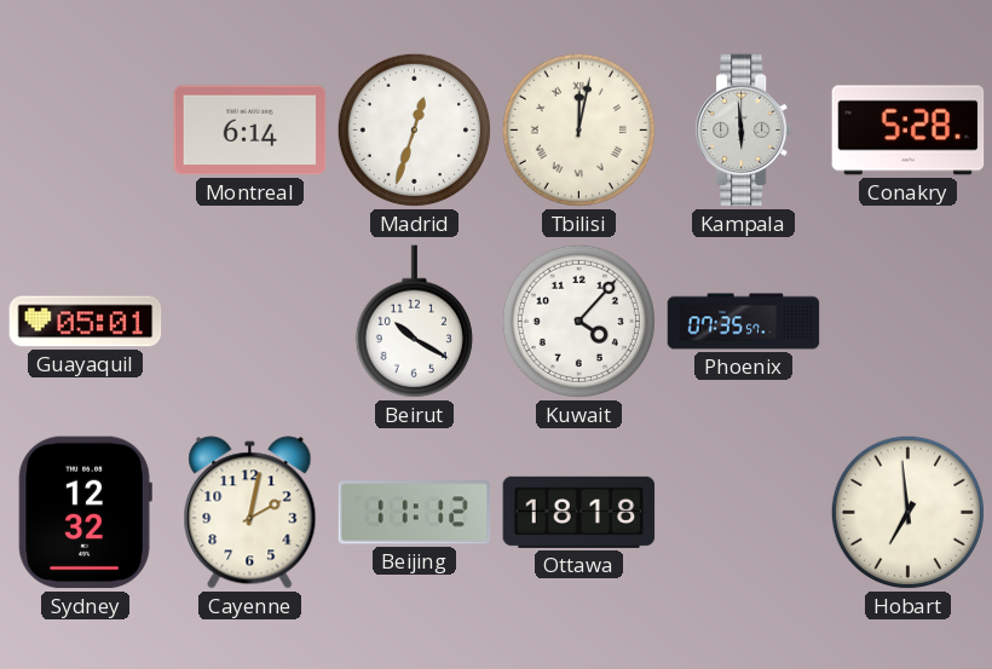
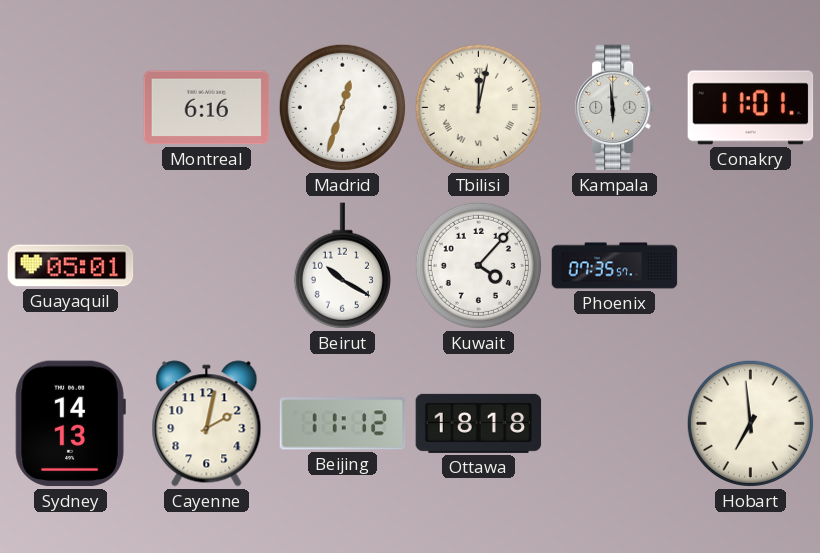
Montreal: 6:14 -> 6:16
Conakry: 5:28 -> 11:01
Sydney: 12:32 -> 14:13
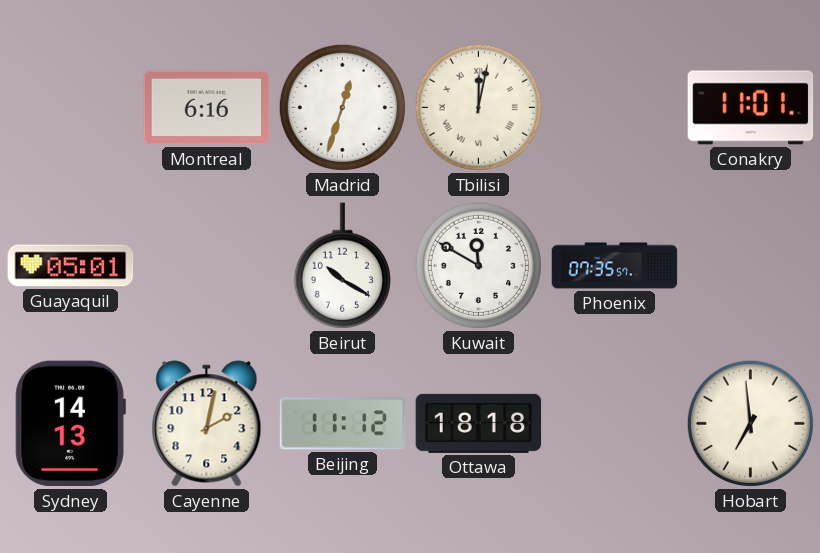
Kampala: 5:59 -> none
Kuwait: 4:07 -> 11:50
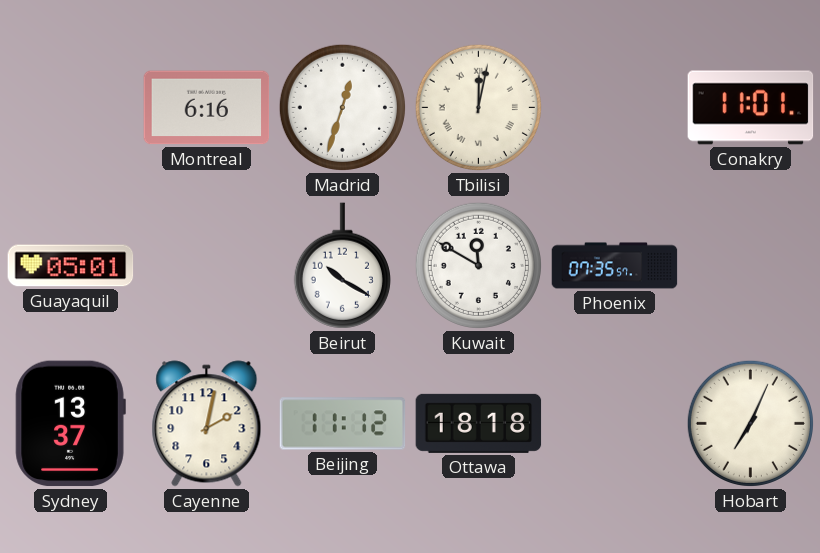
Sydney: 14:13 -> 13:37
Hobart: 6:59 -> 7:04
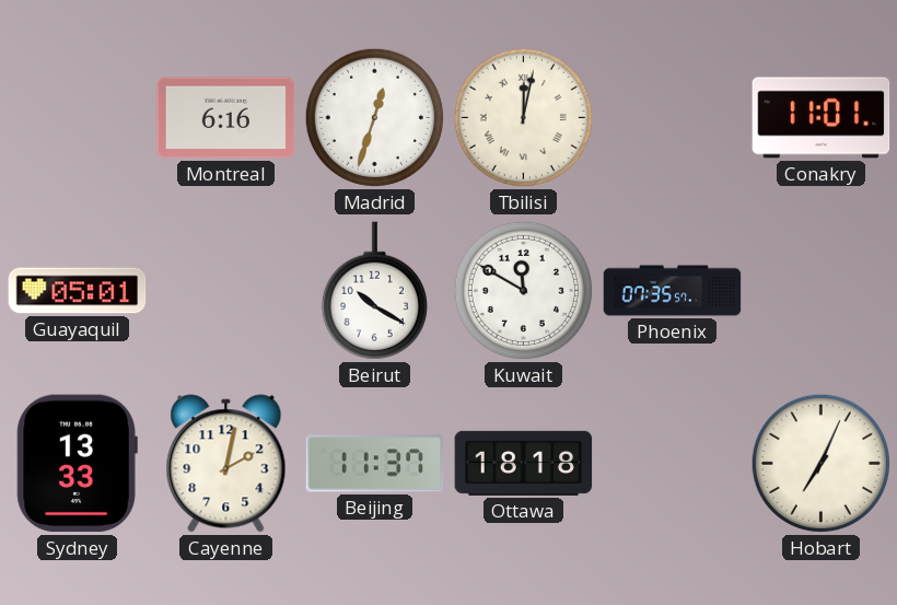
Sydney: 13:37 -> 13:33
Beijing: 11:12 -> 11:37
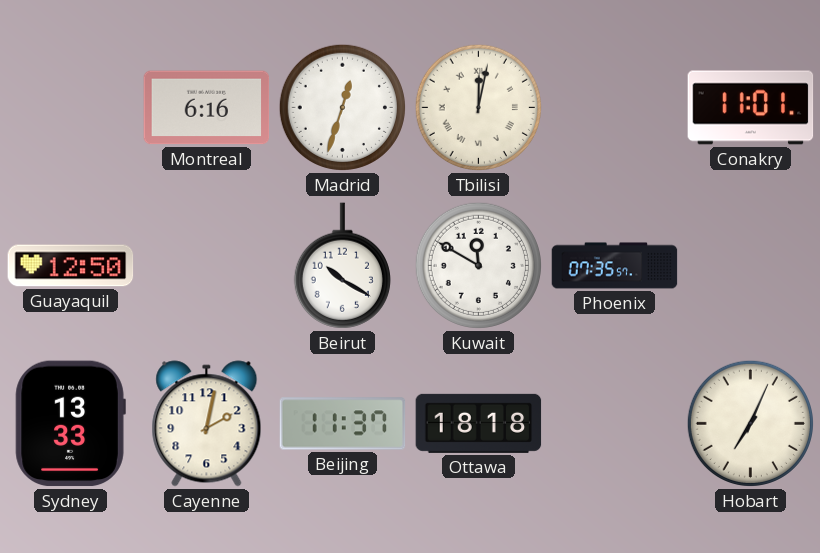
Guayaquil: 05:01 -> 12:50
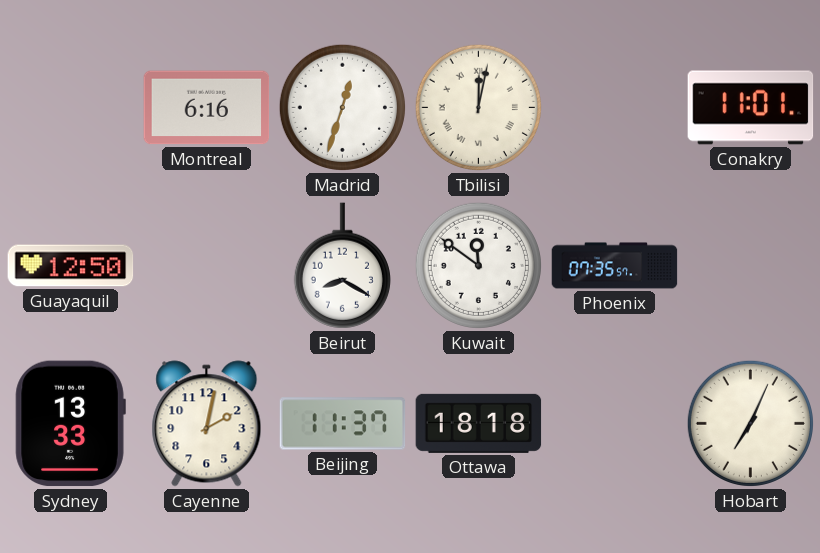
Beirut: 10:20 -> 8:20
Kuwait: 11:50 -> 11:51
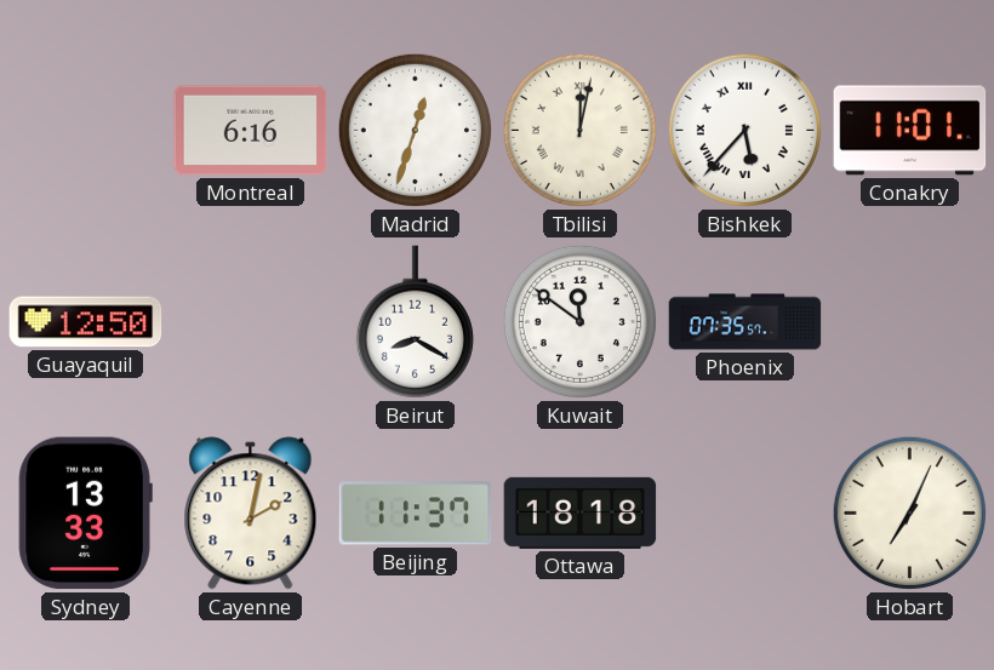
Bishkek: none -> 5:37
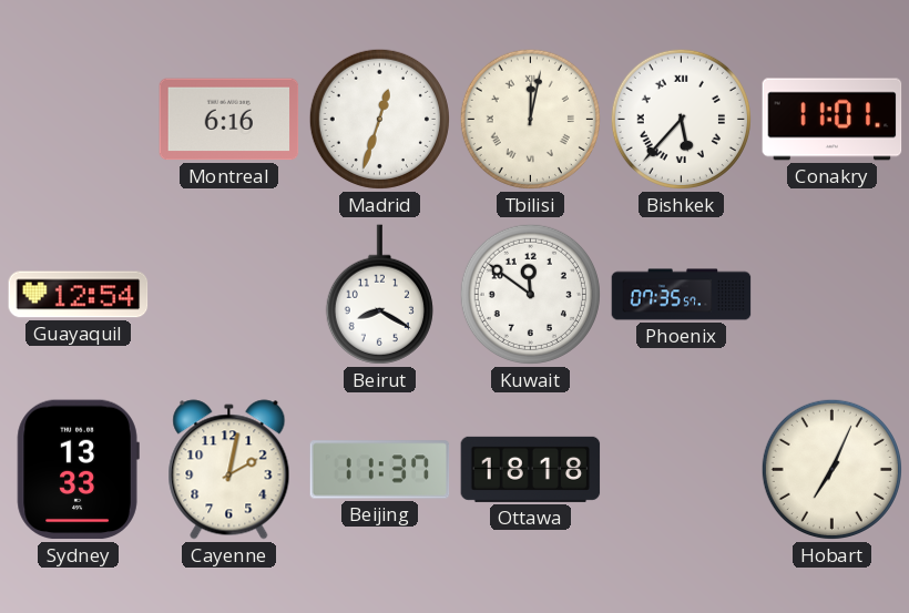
Guayaquil: 12:50 -> 12:54
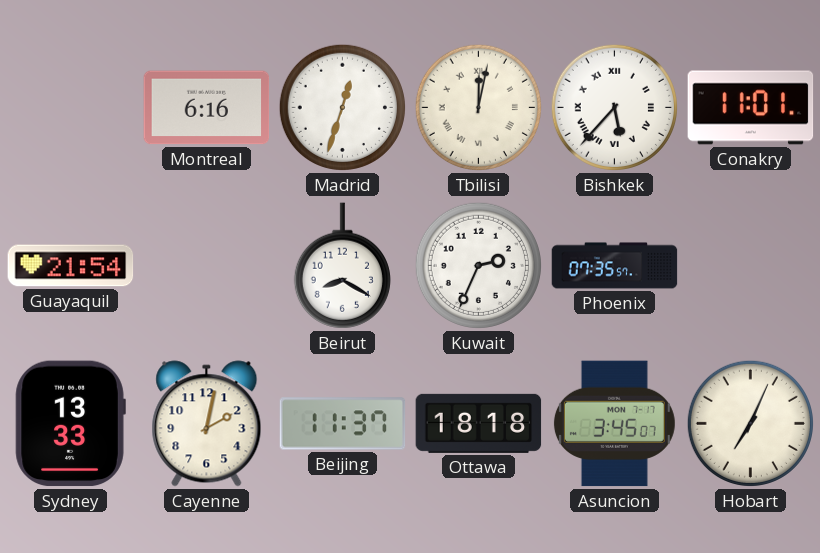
Guayaquil: 12:54 -> 21:54
Kuwait: 11:51 -> 2:34
Asuncion: none -> 3:45
